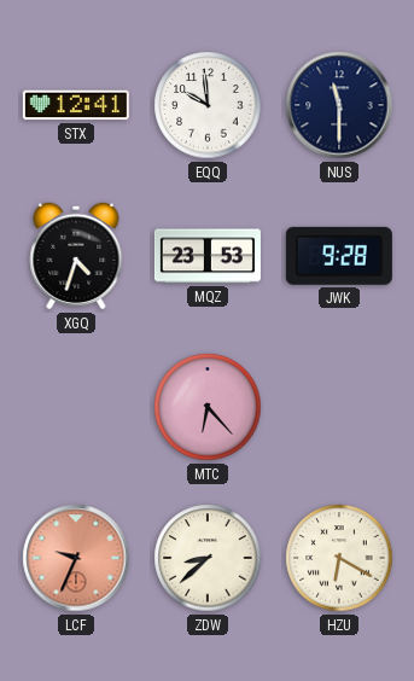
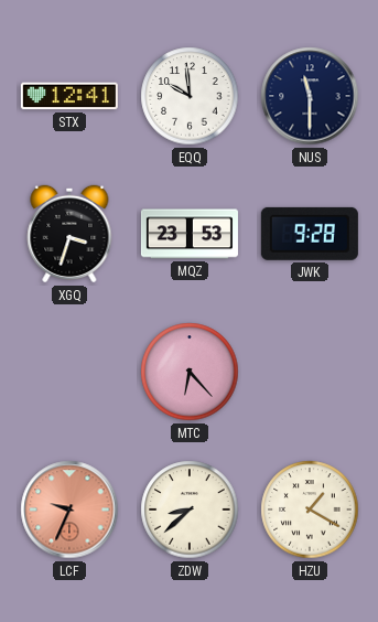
XGQ: 4:33 -> 3:33
HZU: 6:20 -> 1:20
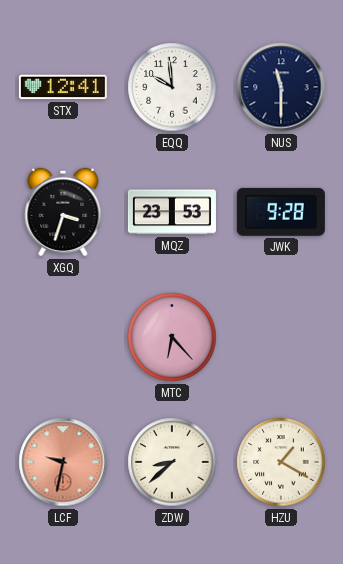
LCF: 9:34 -> 9:32
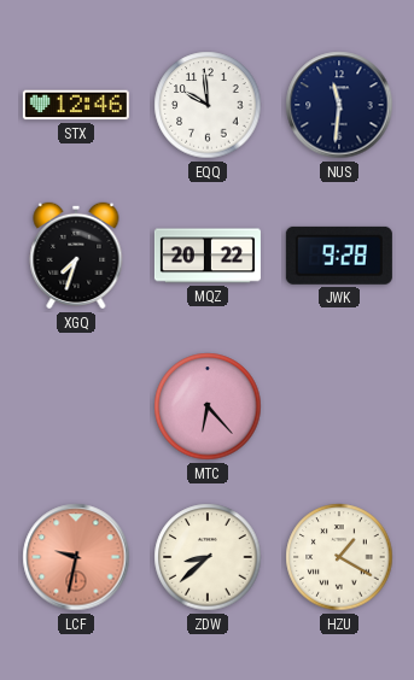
STX: 12:41 -> 12:46
NUS: 11:30 -> 11:31
XGQ: 3:33 -> 7:33
MQZ: 23:53 -> 20:22
